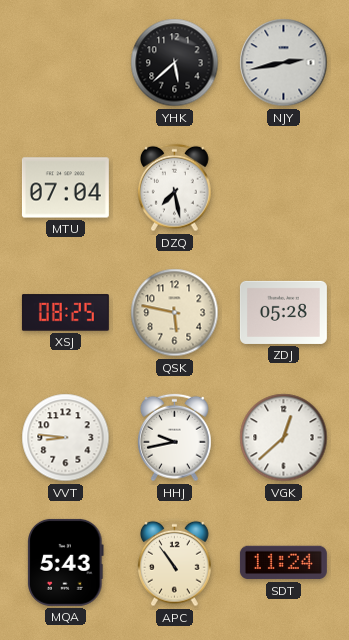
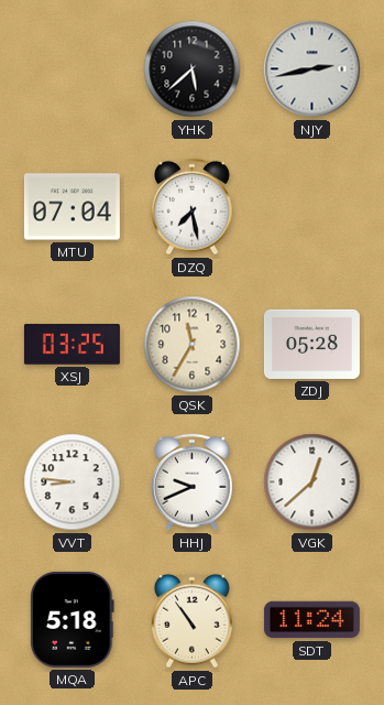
XSJ: 08:25 -> 03:25
QSK: 5:47 -> 11:35
HHJ: 9:43 -> 9:41
MQA: 5:43 -> 5:18
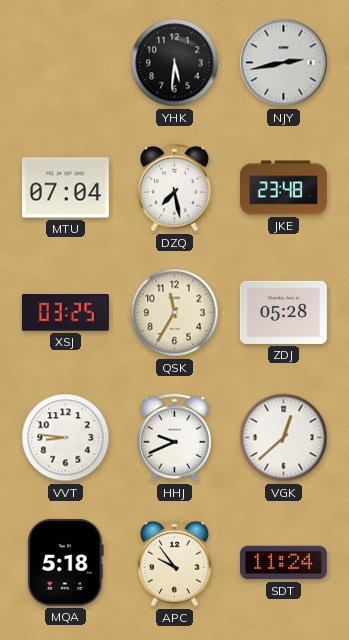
YHK: 5:38 -> 5:31
JKE: none -> 23:48
APC: 10:54 -> 9:54
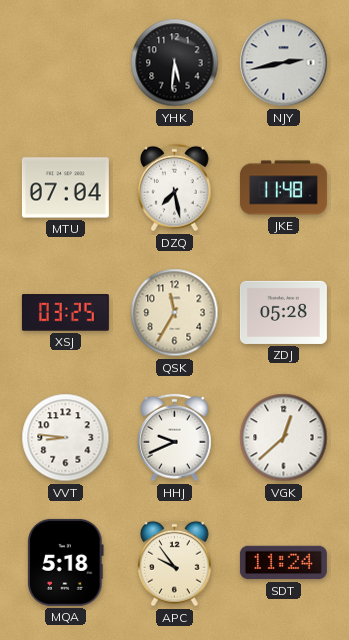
JKE: 23:48 -> 11:48
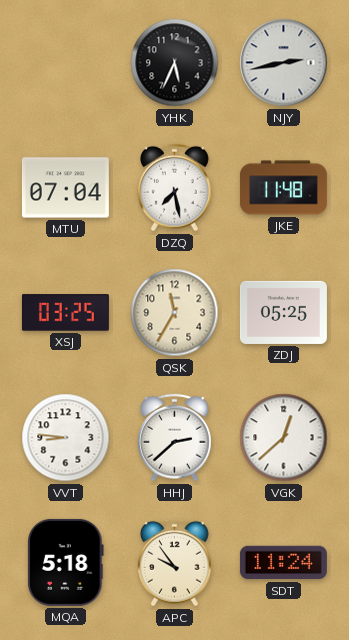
YHK: 5:31 -> 5:34
ZDJ: 05:28 -> 05:25
HHJ: 9:41 -> 2:38
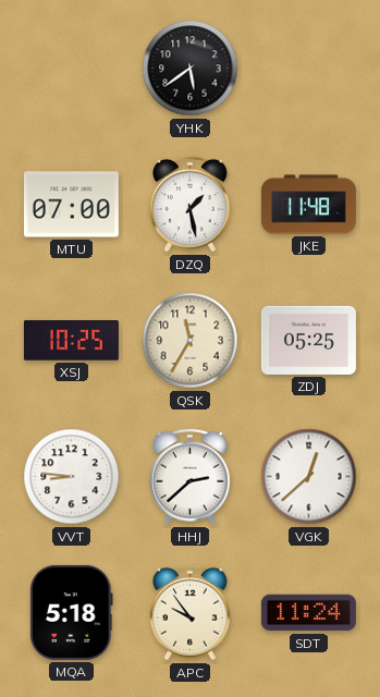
YHK: 5:34 -> 5:39
NJY: 2:43 -> none
MTU: 07:04 -> 07:00
DZQ: 7:28 -> 1:28
XSJ: 03:25 -> 10:25
